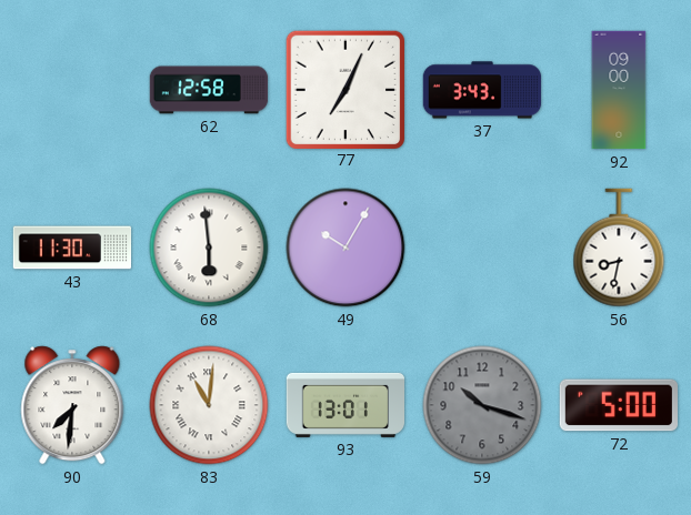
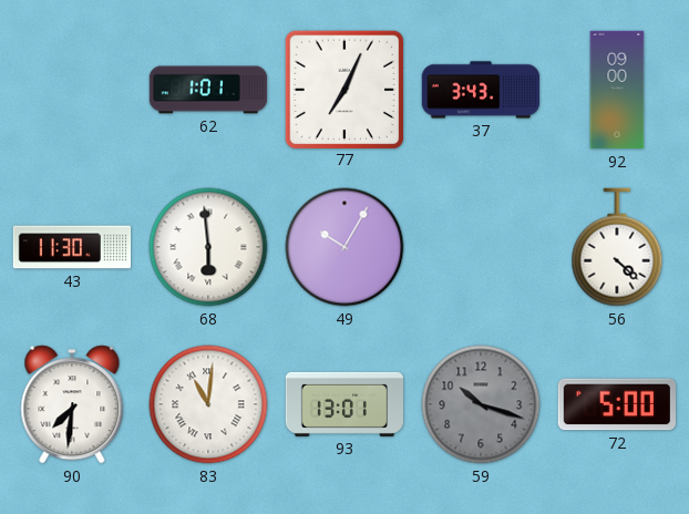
62: 12:58 -> 1:01
56: 8:32 -> 4:22
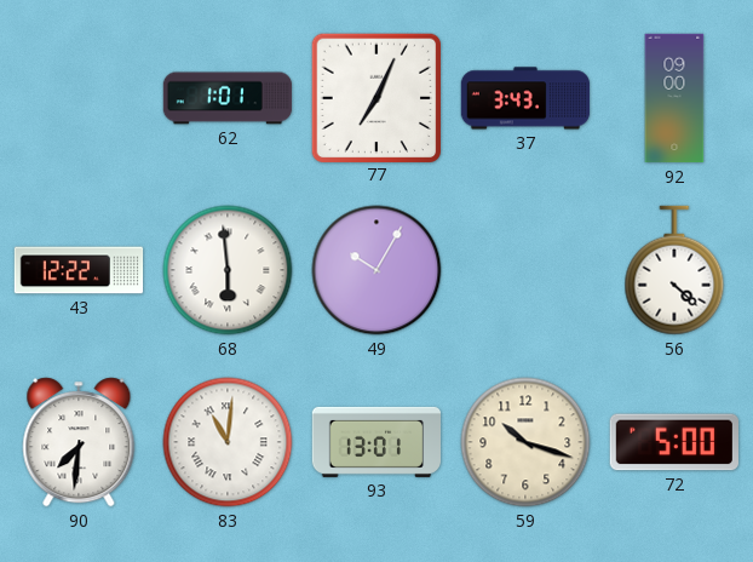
43: 11:30 -> 12:22
59 dial: grey -> cream
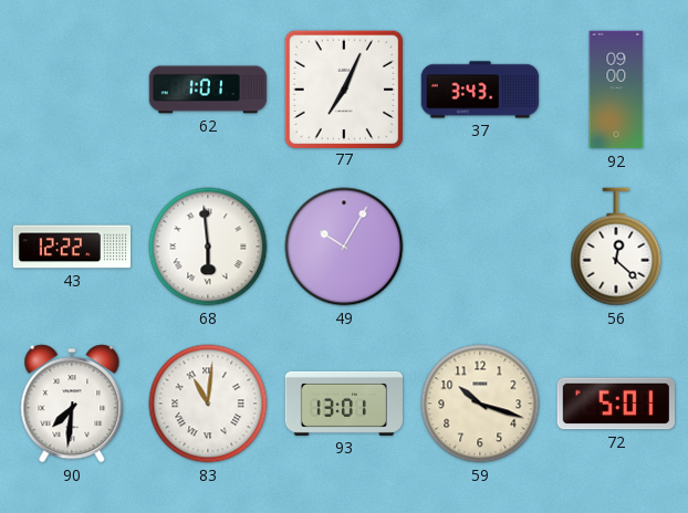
56: 4:22 -> 12:22
72: 5:00 -> 5:01
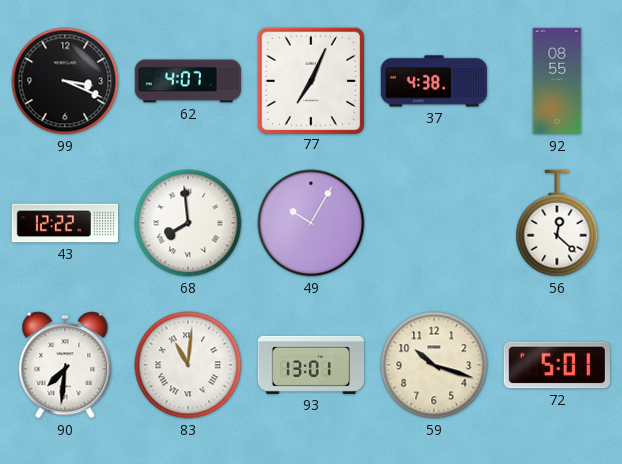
99: none -> 3:19
62: 1:01 -> 4:07
37: 3:43 -> 4:38
92: 09:00 -> 08:55
68: 5:59 -> 7:59
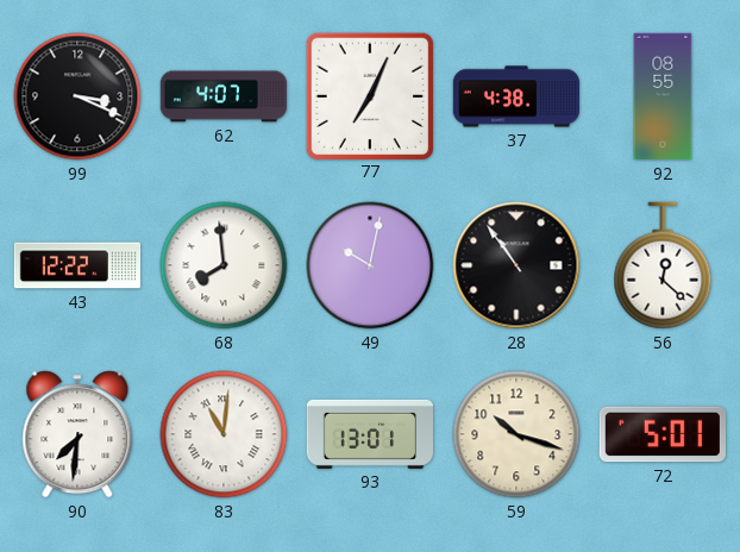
49: 10:05 -> 10:02
28: none -> 10:54
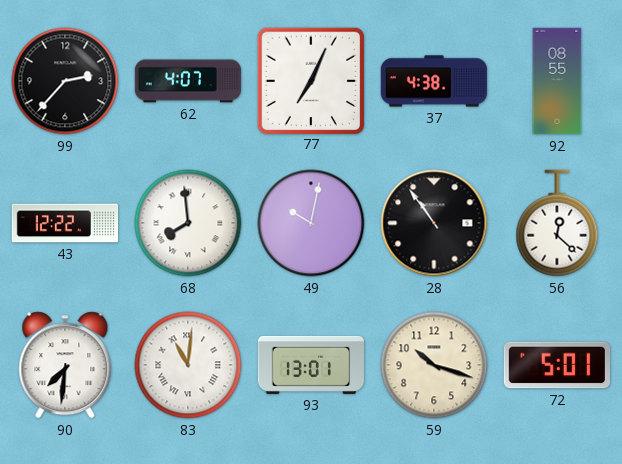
99: 3:19 -> 2:37
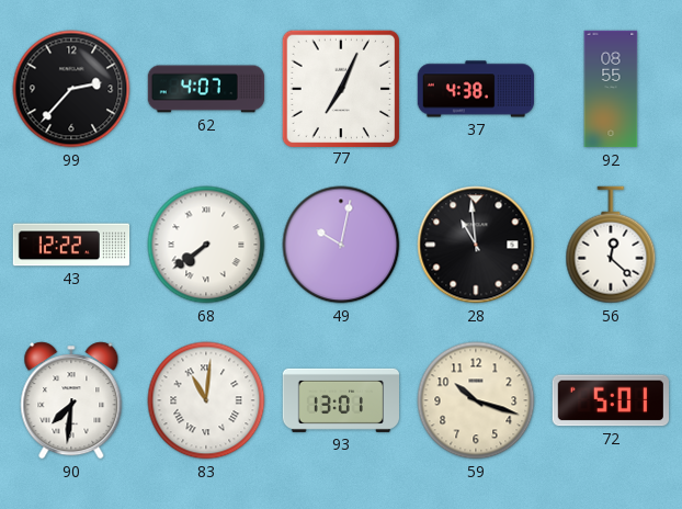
68: 7:59 -> 7:39
28: 10:54 -> 10:59
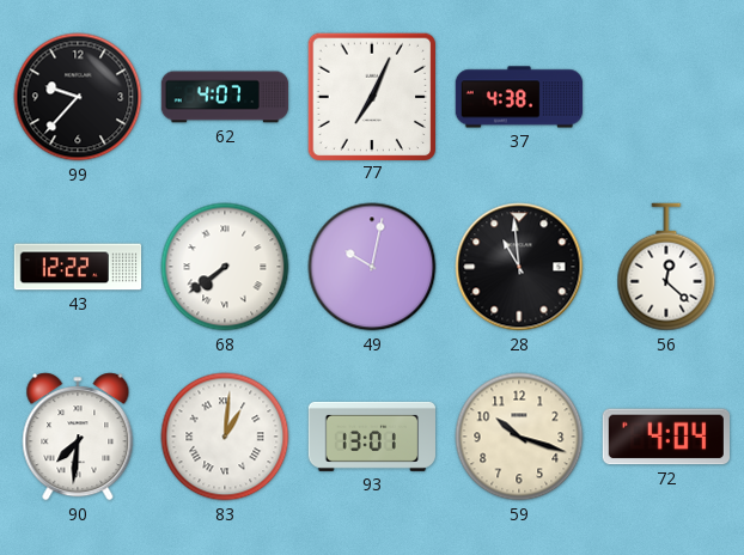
99: 2:37 -> 9:37
92: 08:55 -> none
83: 11:01 -> 1:01
72: 5:01 -> 4:04
